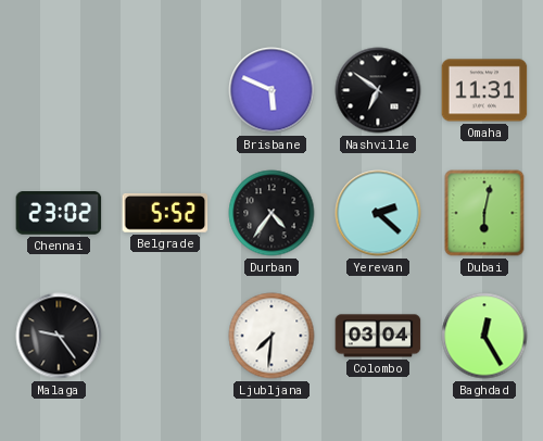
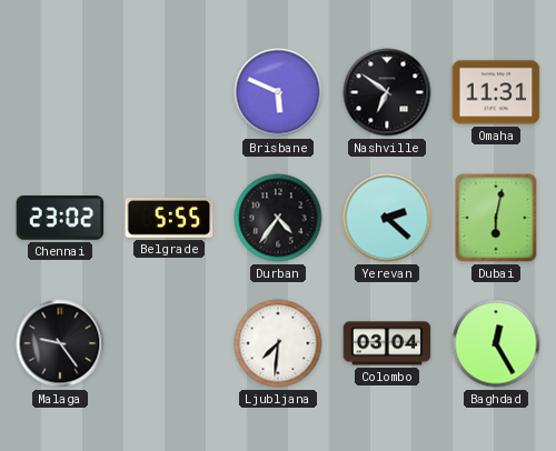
Belgrade: 5:52 -> 5:55
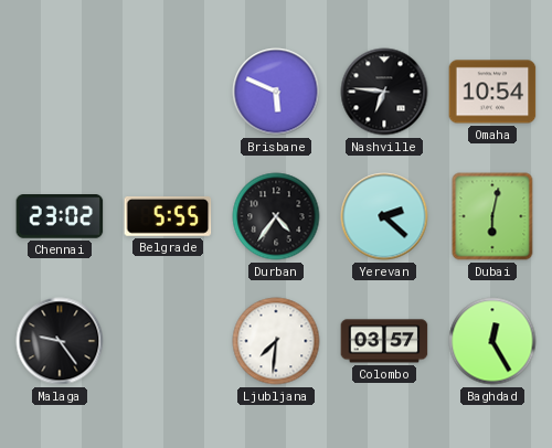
Nashville: 6:51 -> 6:46
Omaha: 11:31 -> 10:54
Colombo: 03:04 -> 03:57
